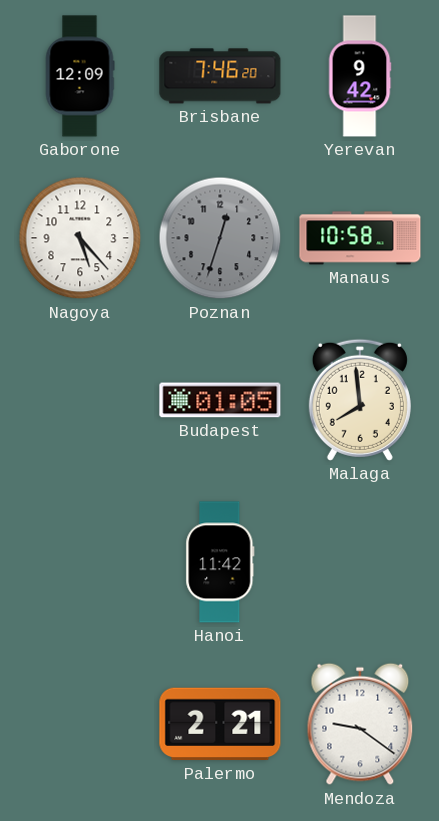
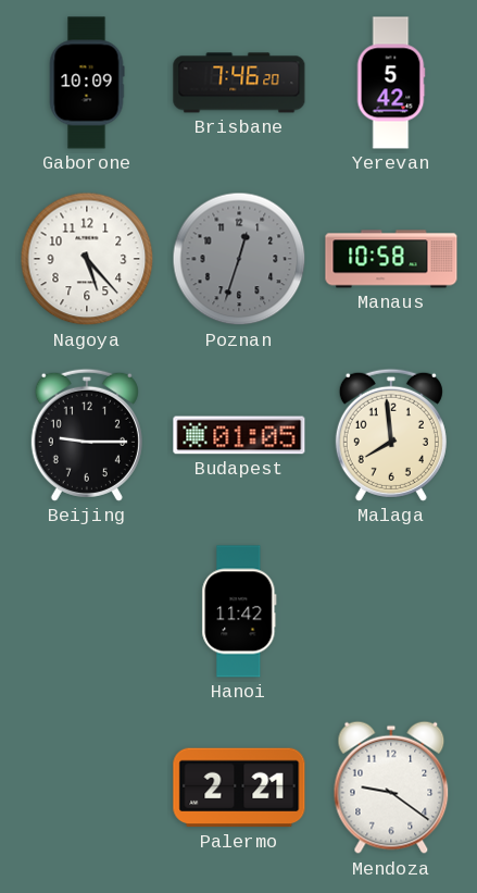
Gaborone: 12:09 -> 10:09
Yerevan: 9:42 -> 5:42
Beijing: none -> 9:15
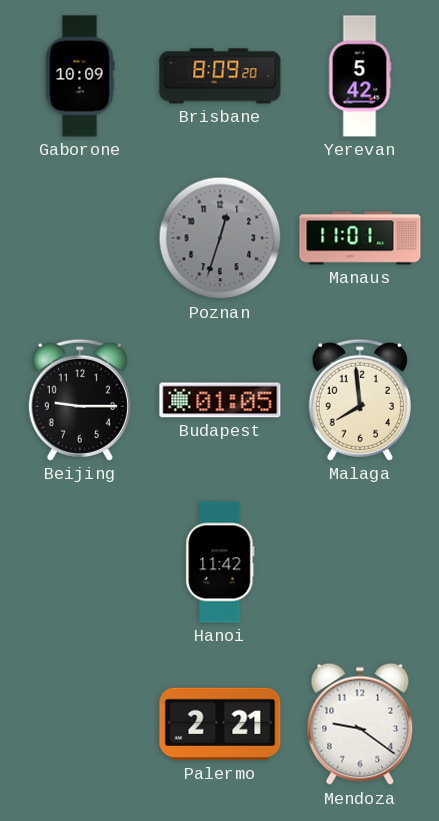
Brisbane: 7:46 -> 8:09
Nagoya: 5:23 -> none
Manaus: 10:58 -> 11:01
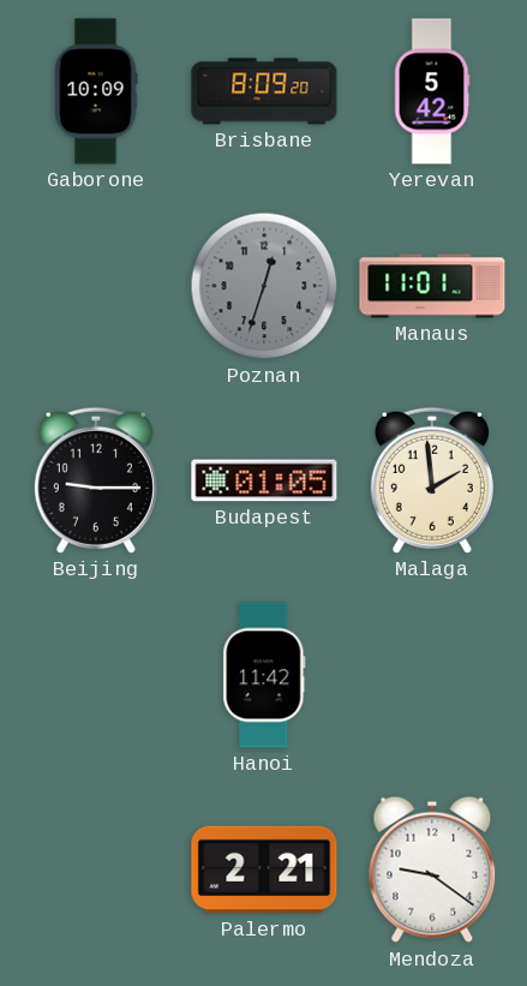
Malaga: 7:59 -> 1:59
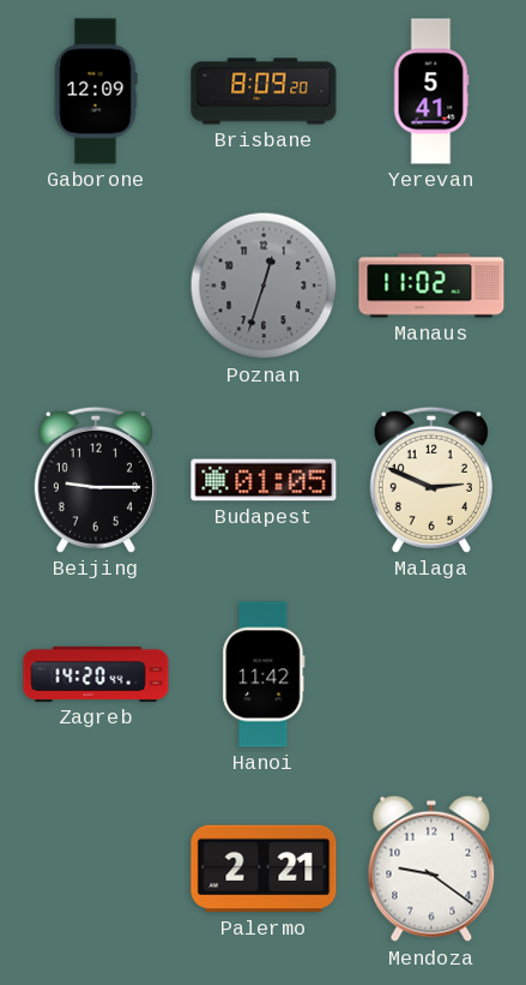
Gaborone: 10:09 -> 12:09
Yerevan: 5:42 -> 5:41
Manaus: 11:01 -> 11:02
Malaga: 1:59 -> 2:49
Zagreb: none -> 14:20
